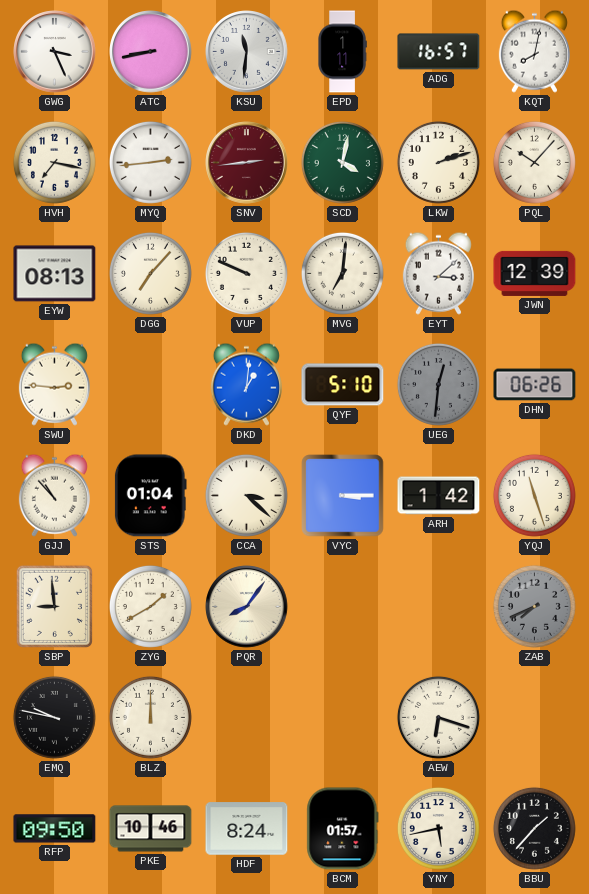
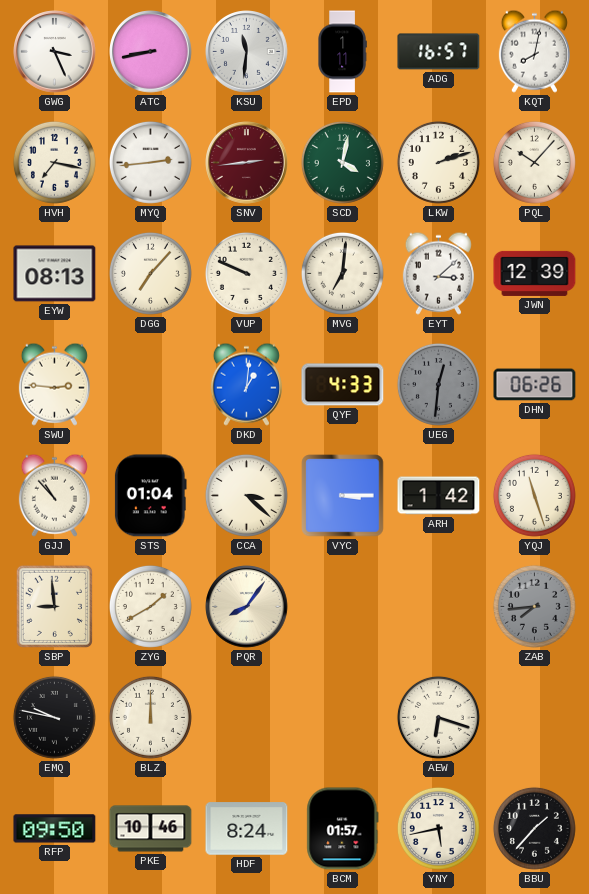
QYF: 5:10 -> 4:33
ZAB: 7:41 -> 7:44
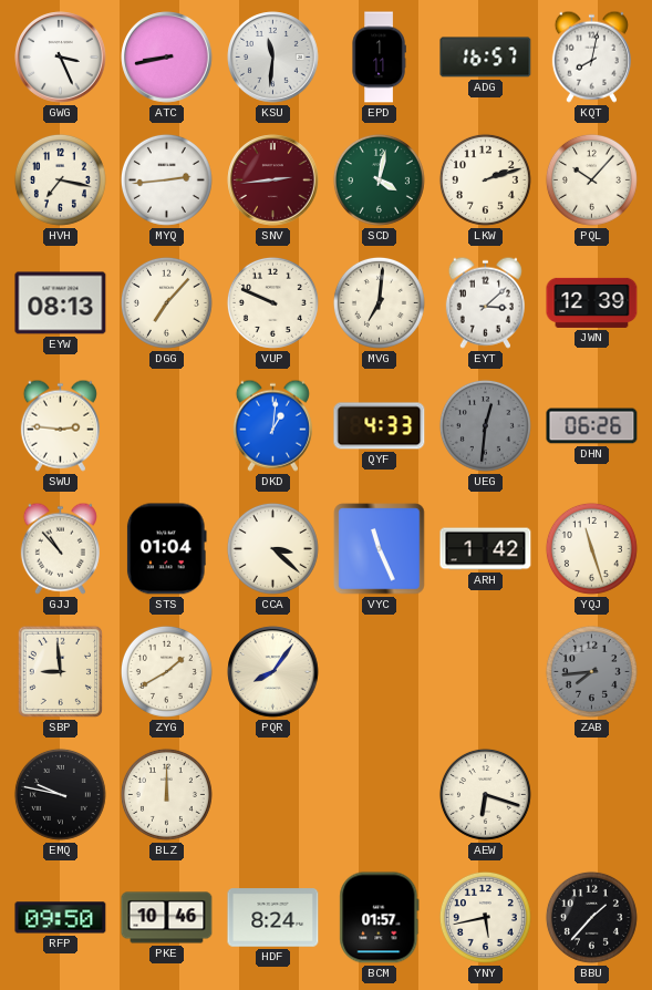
VYC: 3:15 -> 11:26
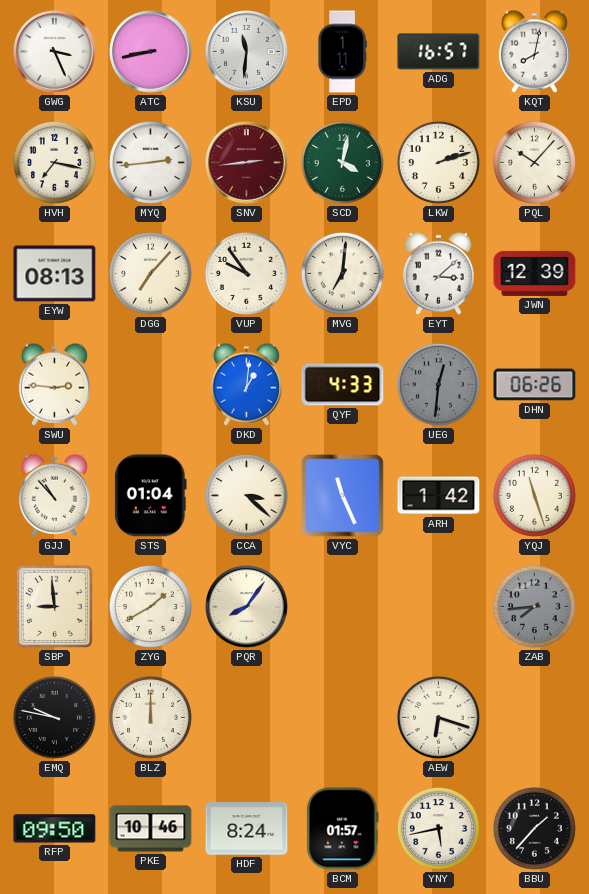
VUP: 9:49 -> 9:54
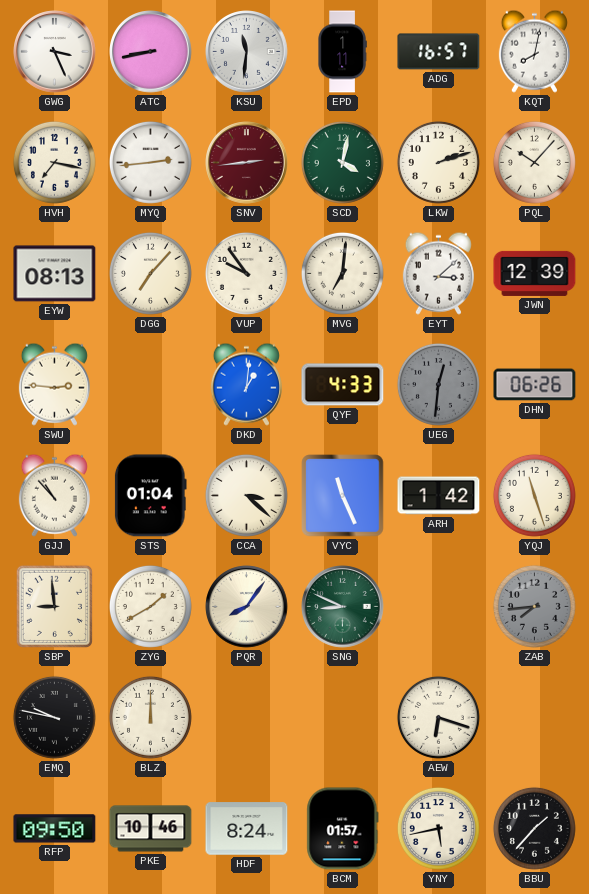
SNG: none -> 8:49
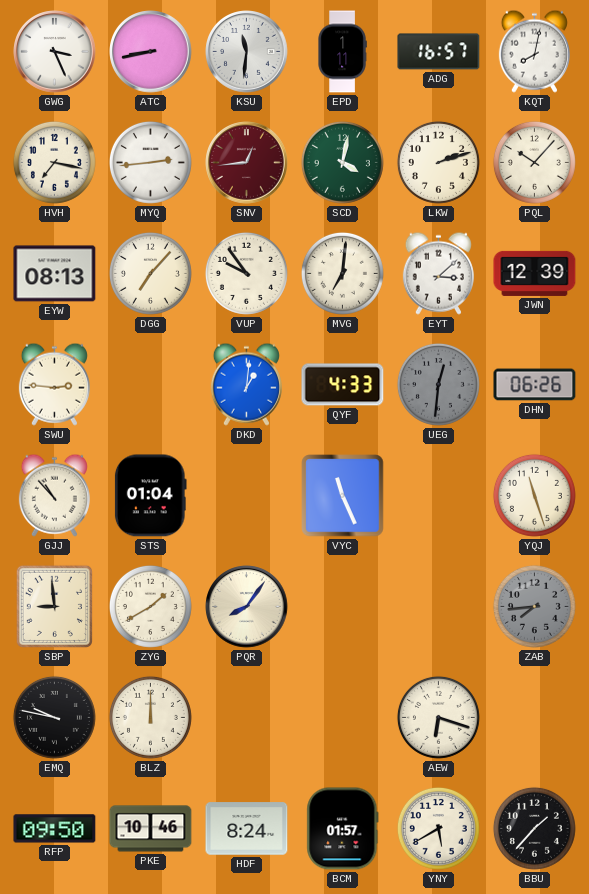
SNV: 2:44 -> 12:44
CCA: 3:22 -> none
ARH: 1:42 -> none
SNG: 8:49 -> none
YNY: 5:43 -> 5:40
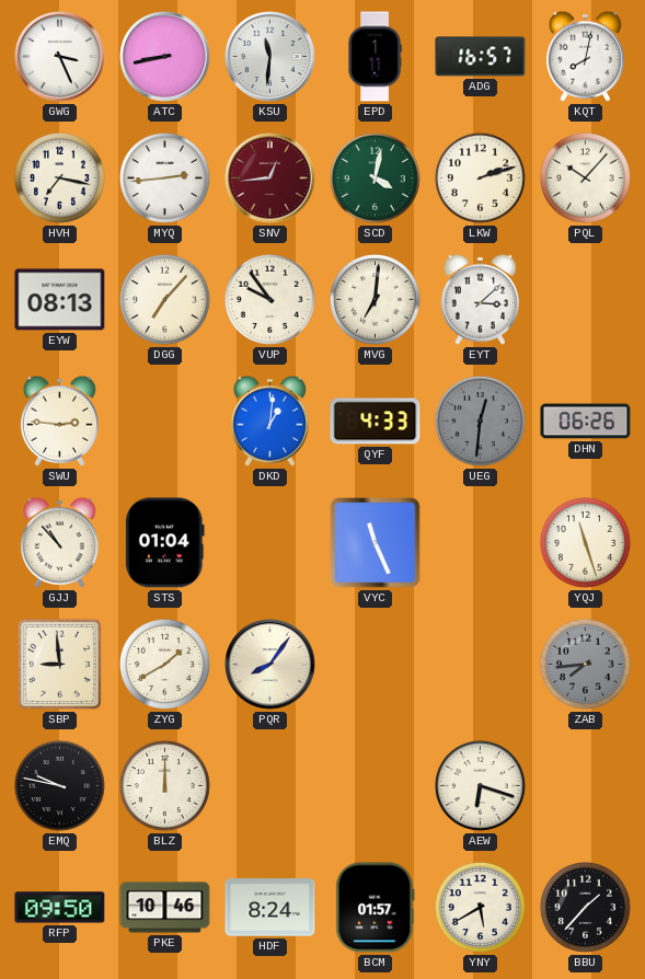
JWN: 12:39 -> none
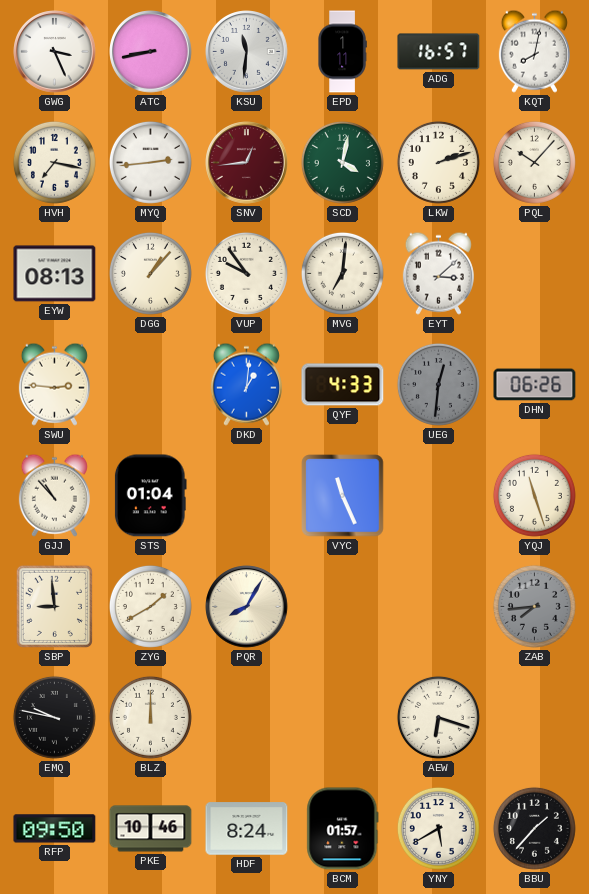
DGG: 7:07 -> 1:07
PQR: 8:06 -> 8:05
